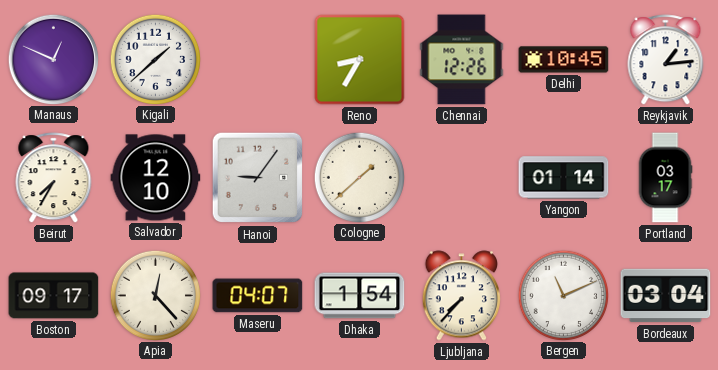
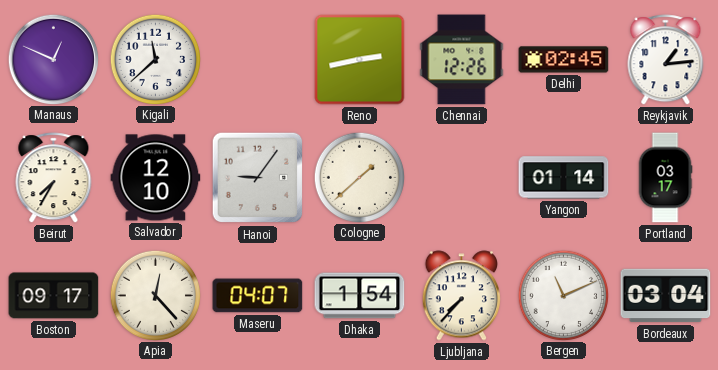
Kigali: 1:38 -> 11:38
Reno: 8:35 -> 2:43
Delhi: 10:45 -> 02:45
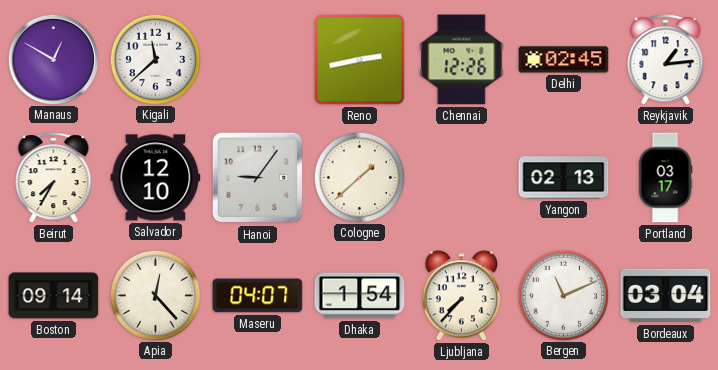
Manaus: 12:49 -> 12:50
Yangon: 01:14 -> 02:13
Boston: 09:17 -> 09:14
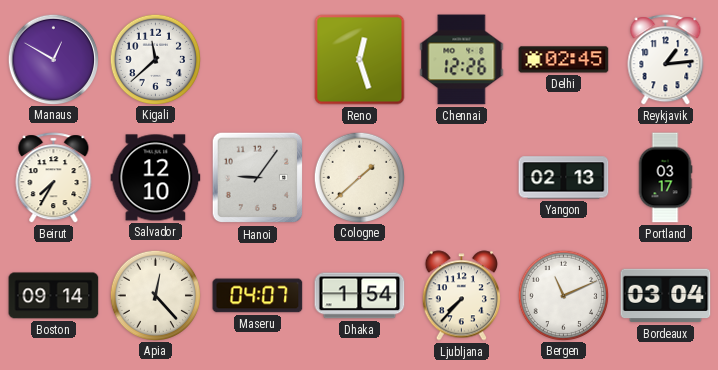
Reno: 2:43 -> 12:27
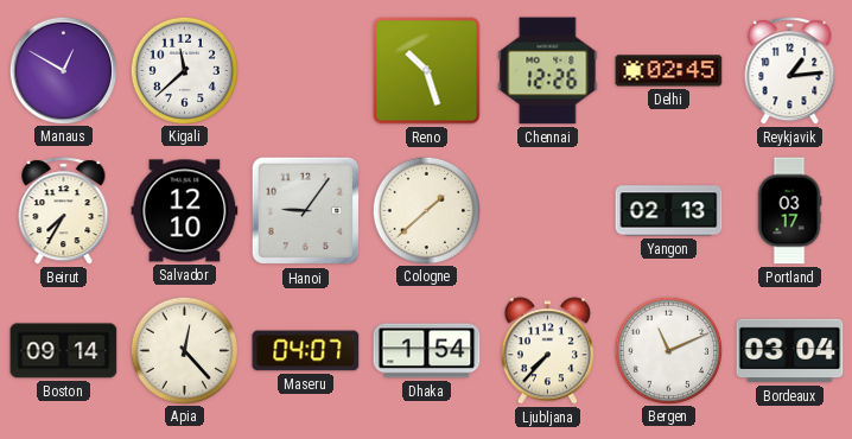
Reno: 12:27 -> 10:27
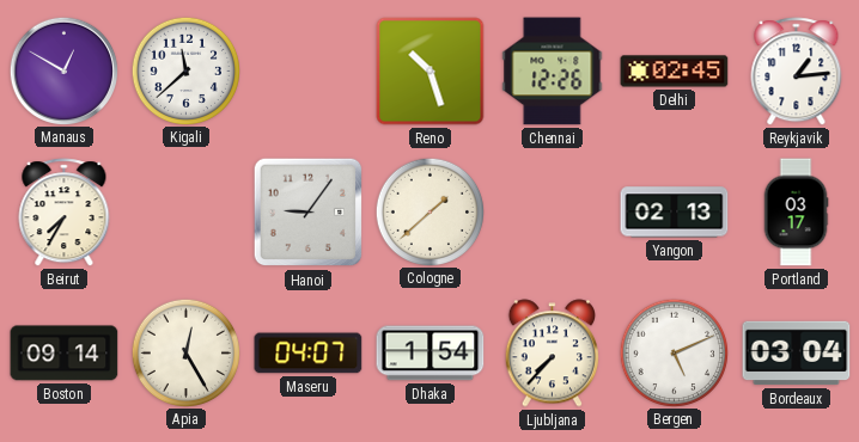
Salvador: 12:10 -> none
Apia: 12:23 -> 12:25
Bergen: 11:11 -> 5:11
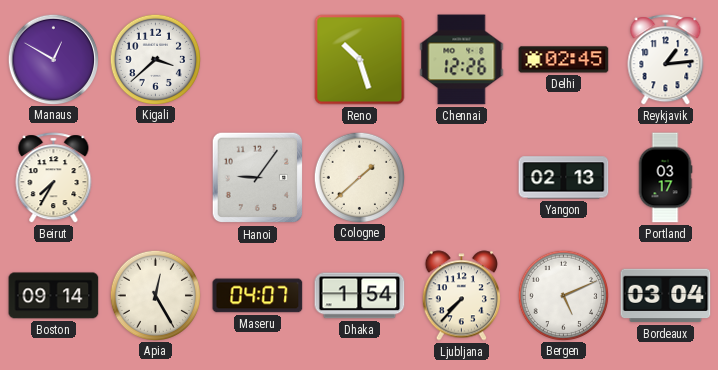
Kigali: 11:38 -> 3:38
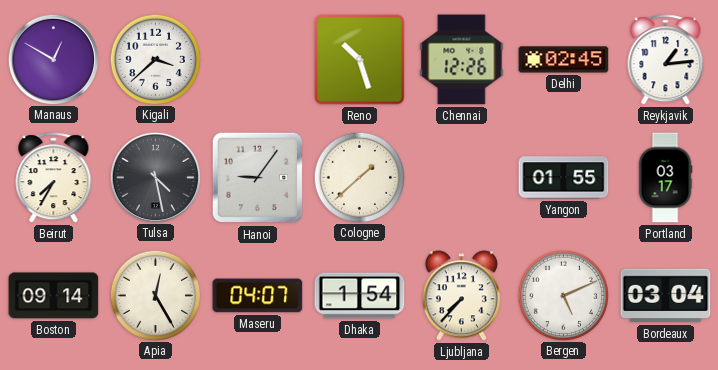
Tulsa: none -> 4:28
Yangon: 02:13 -> 01:55
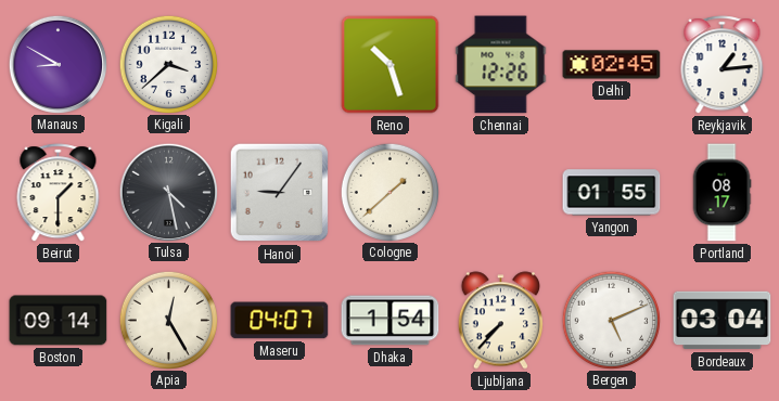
Manaus: 12:50 -> 8:50
Beirut: 7:35 -> 1:30
Portland: 03:17 -> 08:17
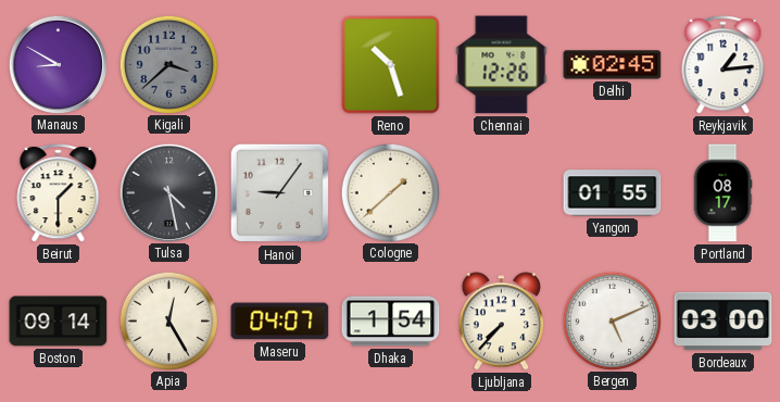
Kigali dial: white -> grey
Bordeaux: 03:04 -> 03:00
